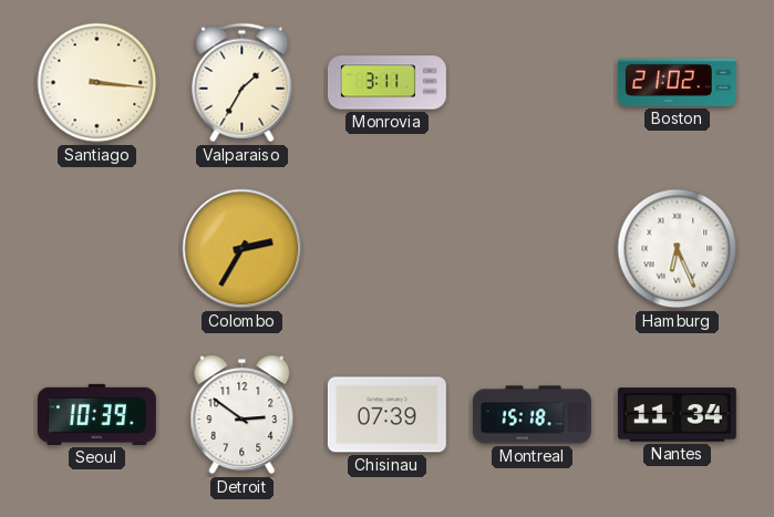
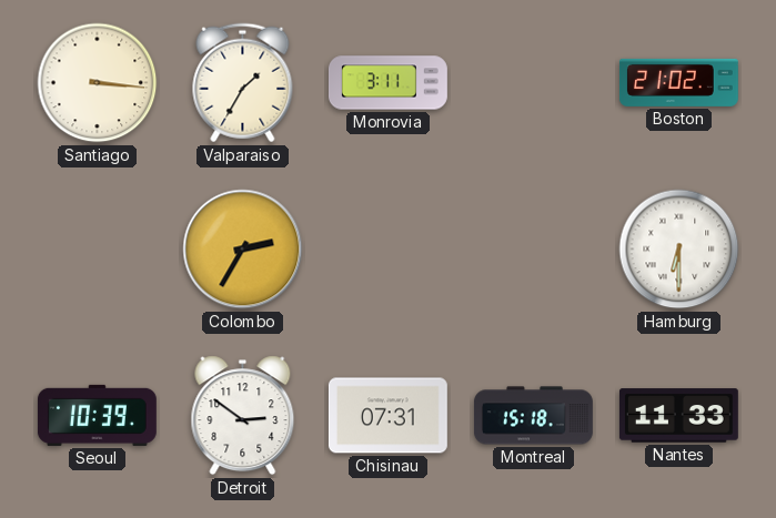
Hamburg: 6:26 -> 6:30
Chisinau: 07:39 -> 07:31
Nantes: 11:34 -> 11:33
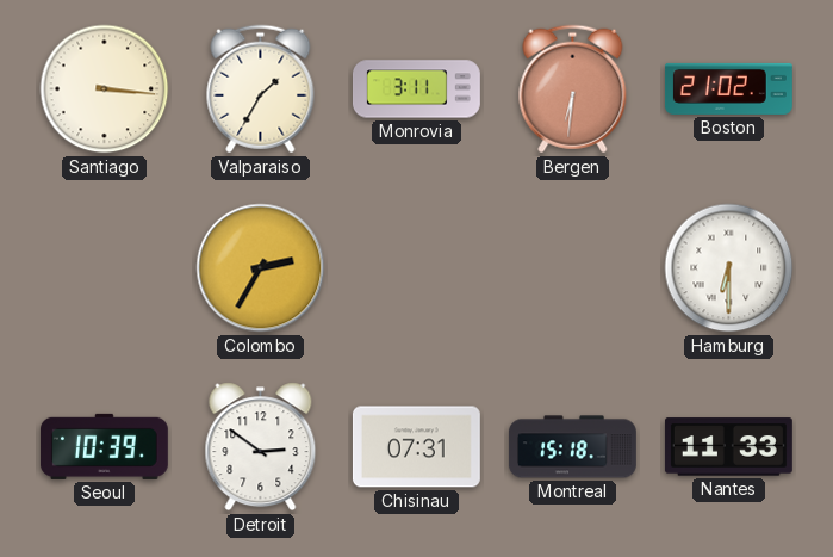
Bergen: none -> 6:31
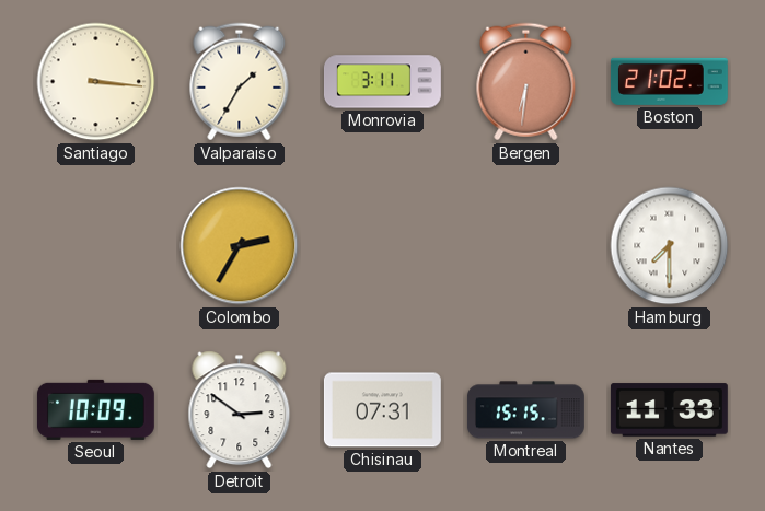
Hamburg: 6:30 -> 7:30
Seoul: 10:39 -> 10:09
Montreal: 15:18 -> 15:15
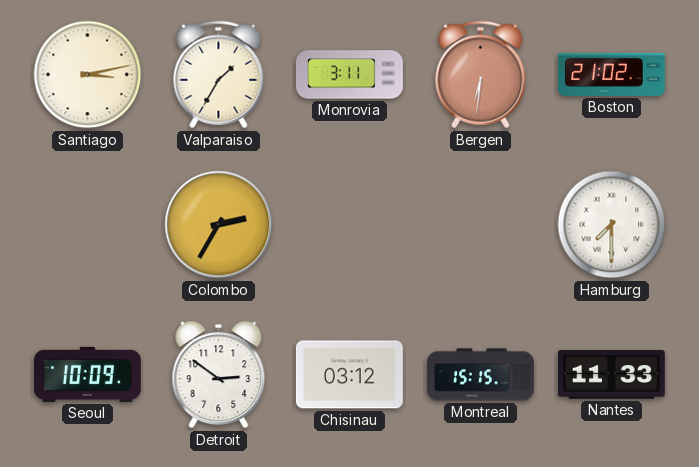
Santiago: 3:16 -> 3:13
Chisinau: 07:31 -> 03:12
